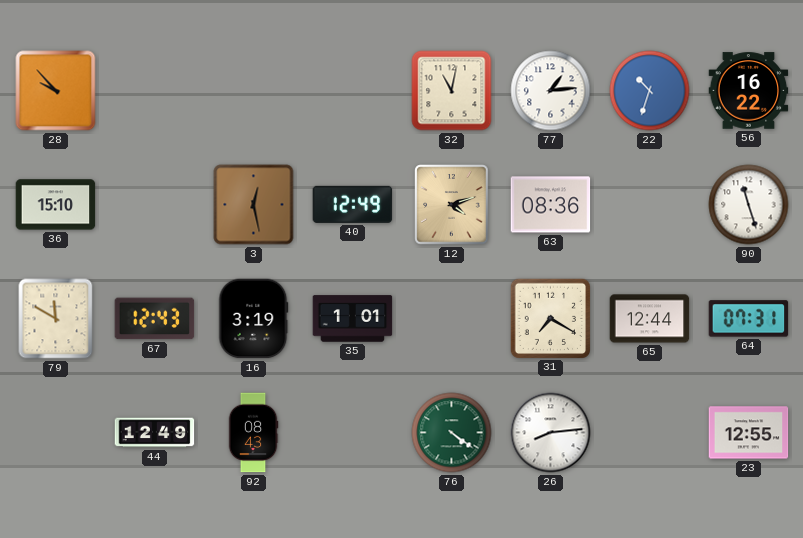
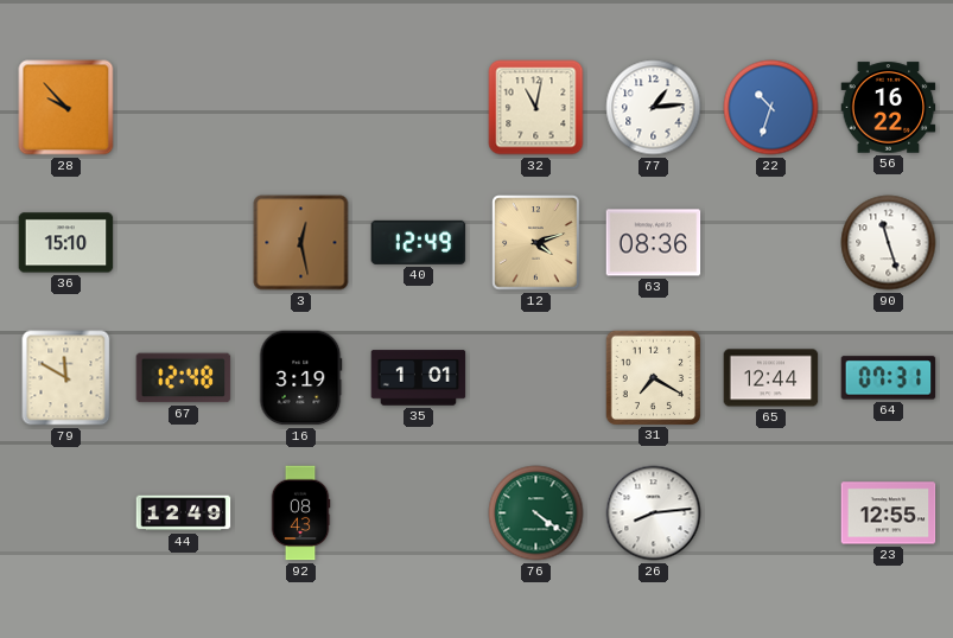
67: 12:43 -> 12:48
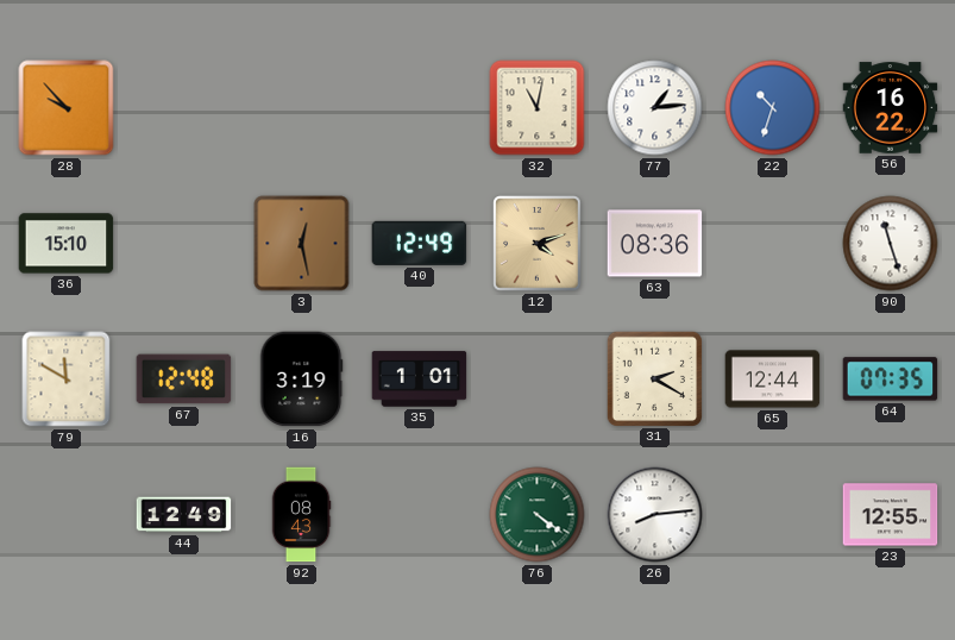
31: 7:20 -> 2:20
64: 07:31 -> 07:35
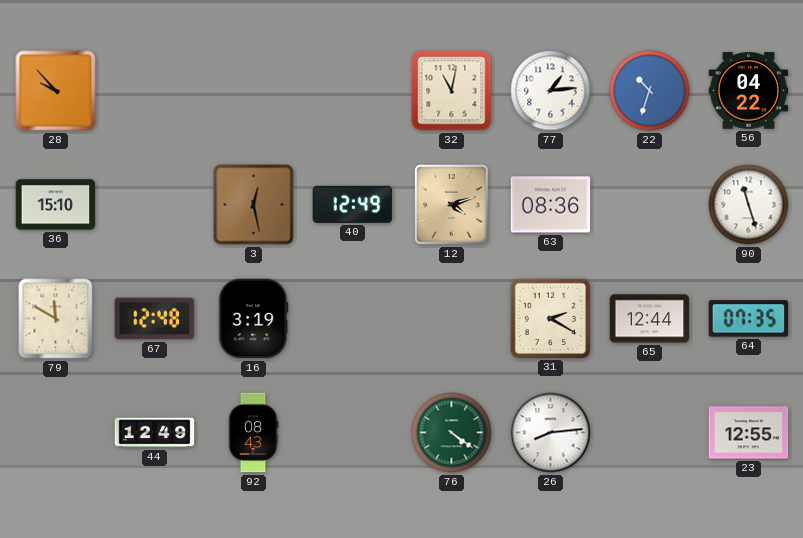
56: 16:22 -> 04:22
35: 1:01 -> none
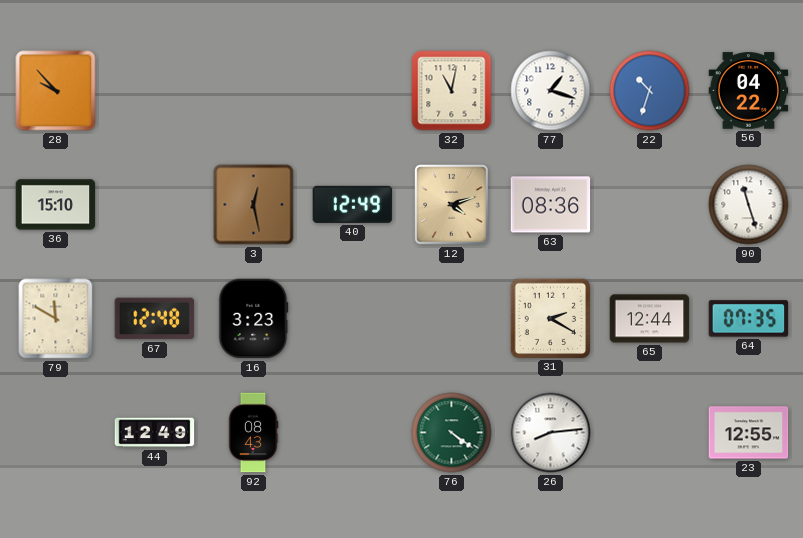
77: 1:14 -> 1:18
16: 3:19 -> 3:23
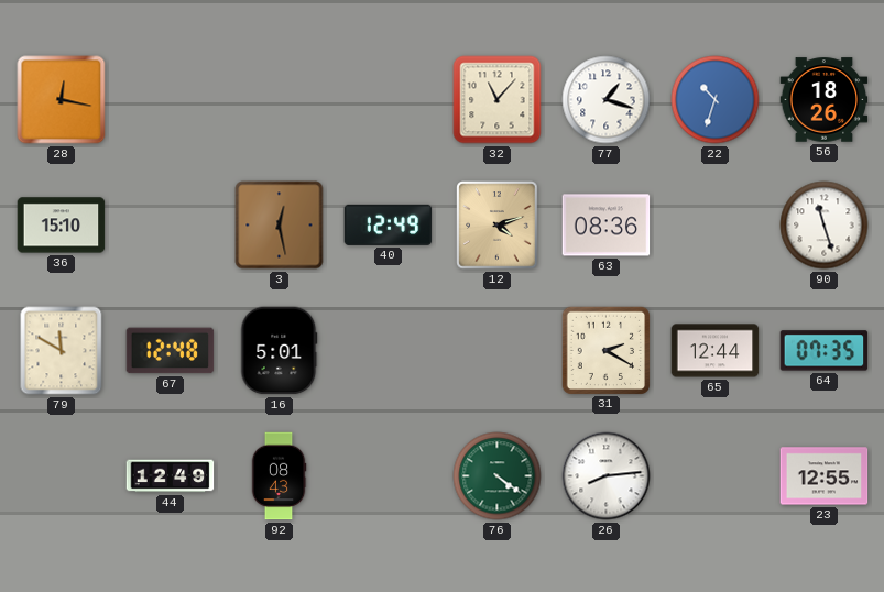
28: 9:53 -> 12:17
32: 11:02 -> 11:07
56: 04:22 -> 18:26
16: 3:23 -> 5:01
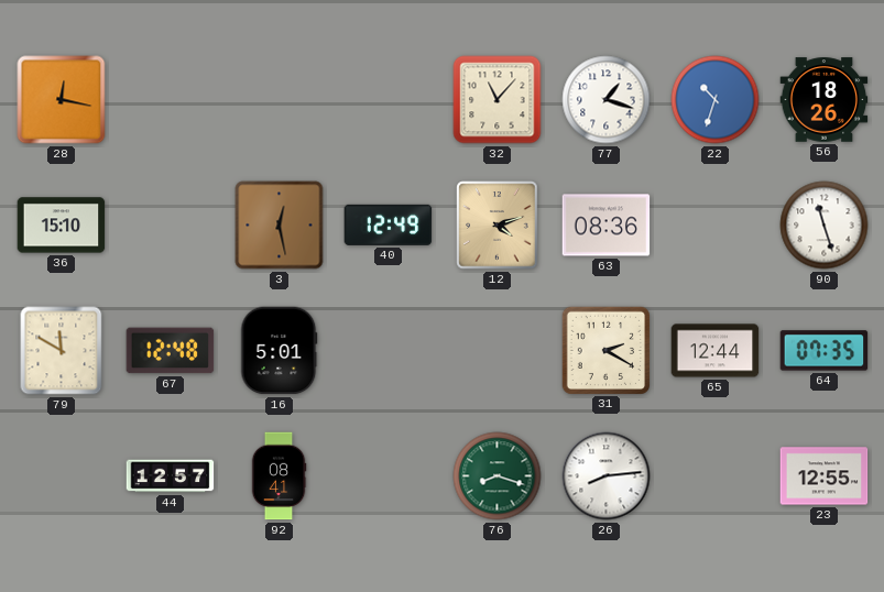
44: 12:49 -> 12:57
92: 08:43 -> 08:41
76: 4:21 -> 8:18
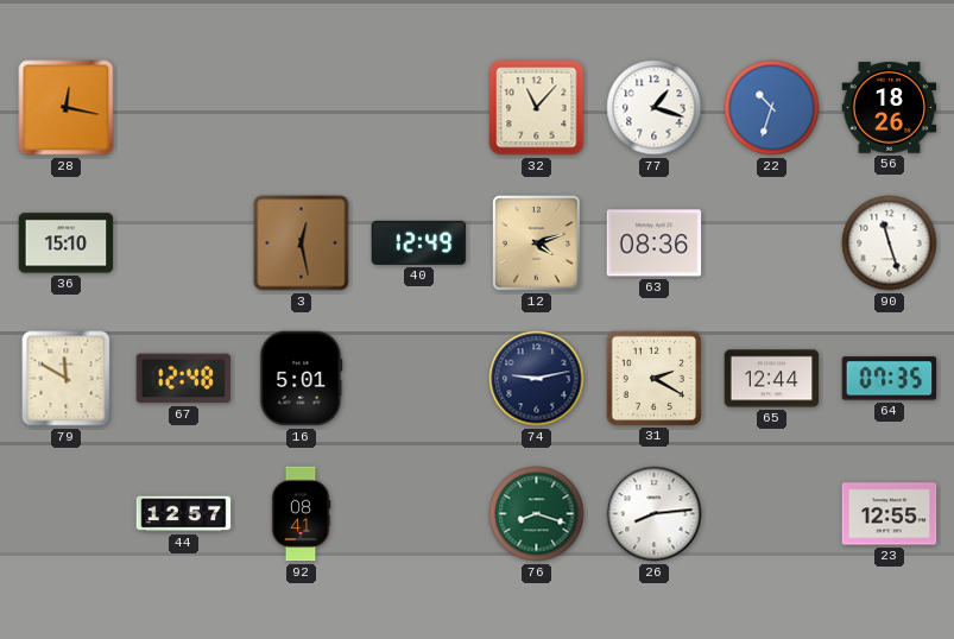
74: none -> 9:13
